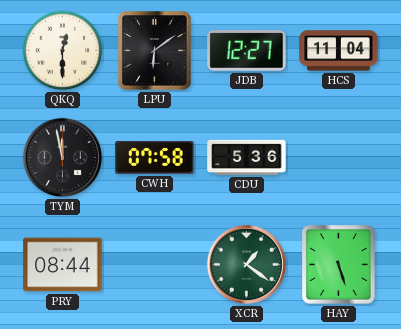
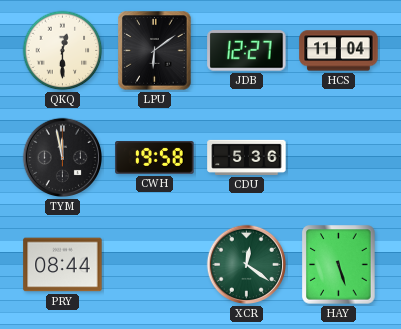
CWH: 07:58 -> 19:58
XCR: 1:21 -> 12:21
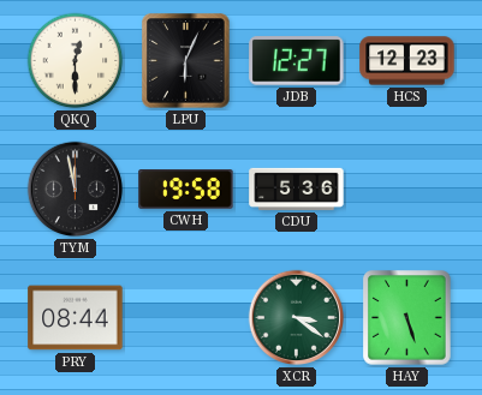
LPU: 6:09 -> 6:04
HCS: 11:04 -> 12:23
XCR: 12:21 -> 3:21
